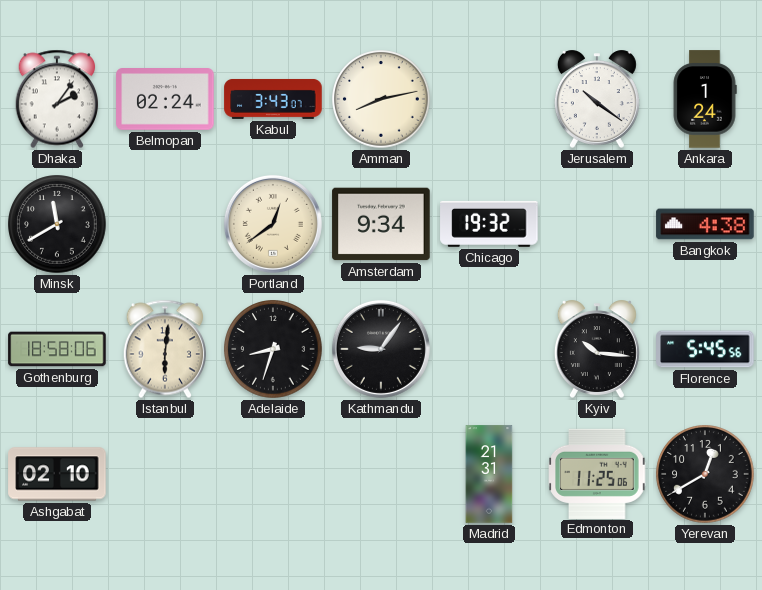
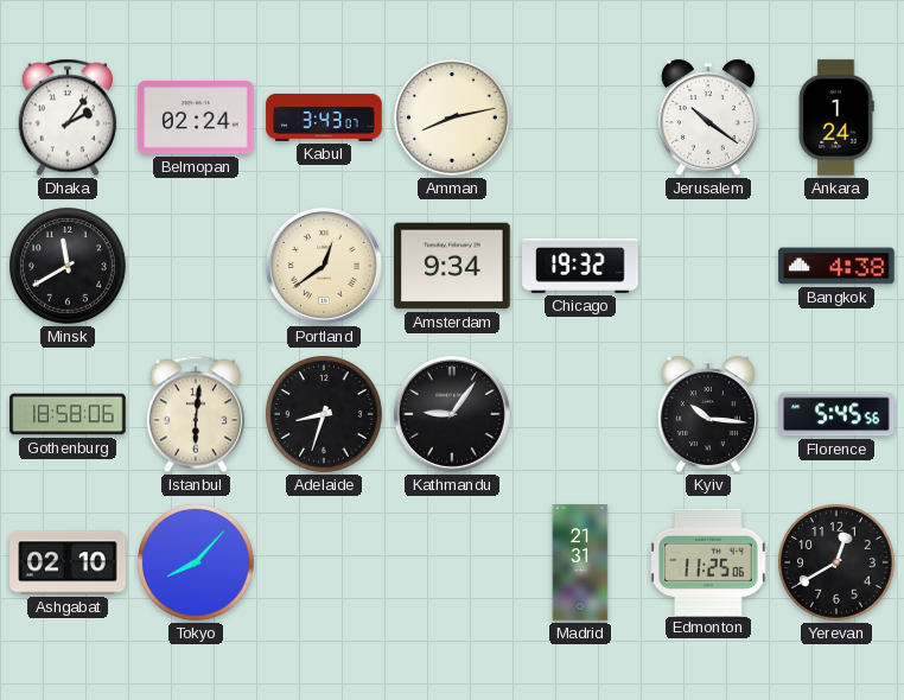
Tokyo: none -> 8:07
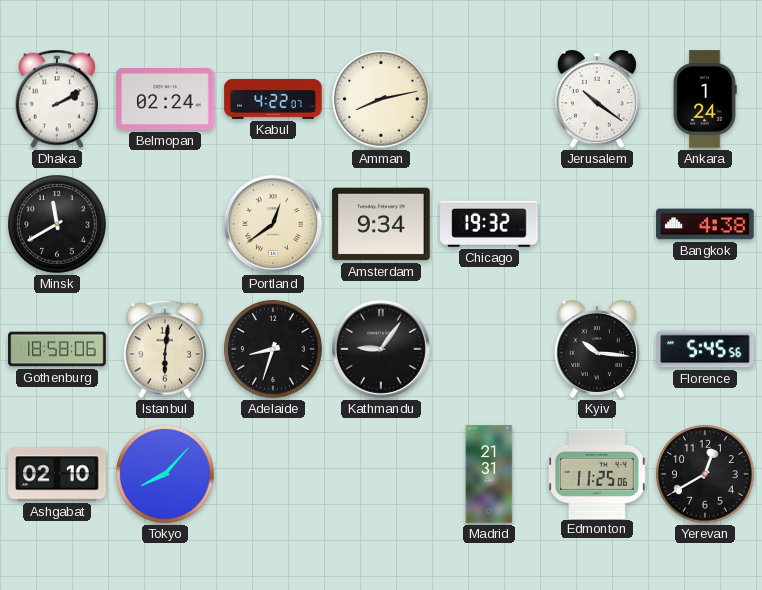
Dhaka: 2:06 -> 2:10
Kabul: 3:43 -> 4:22
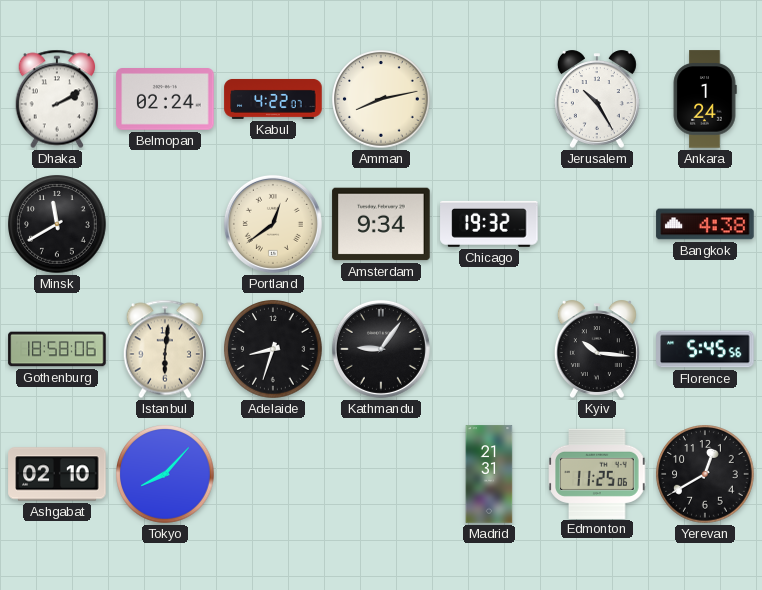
Jerusalem: 10:21 -> 10:25
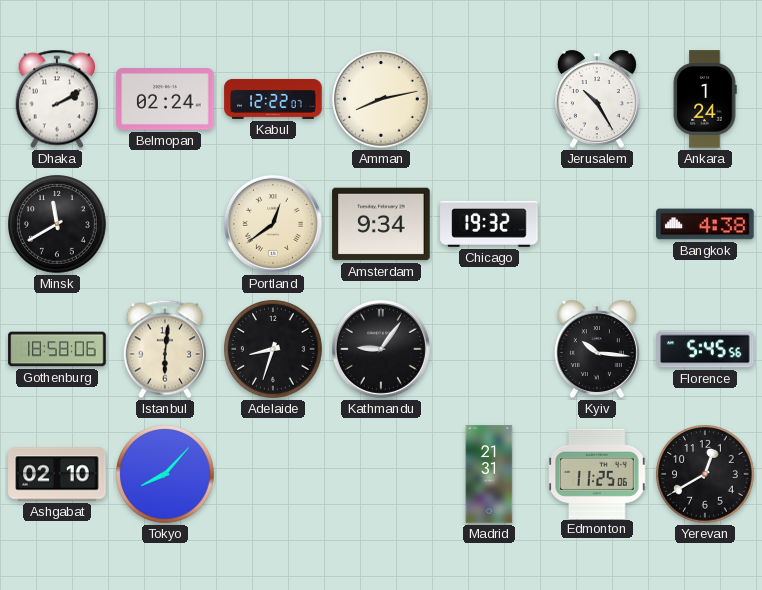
Kabul: 4:22 -> 12:22
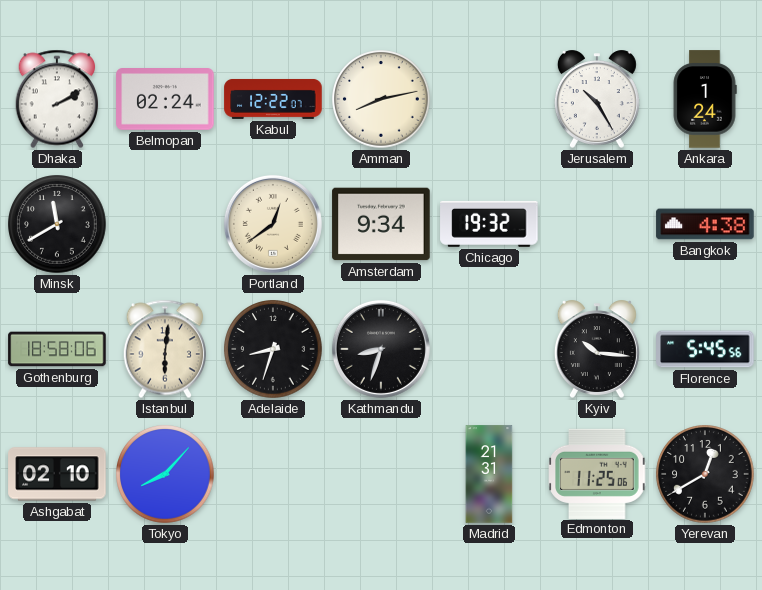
Kathmandu: 9:06 -> 8:33
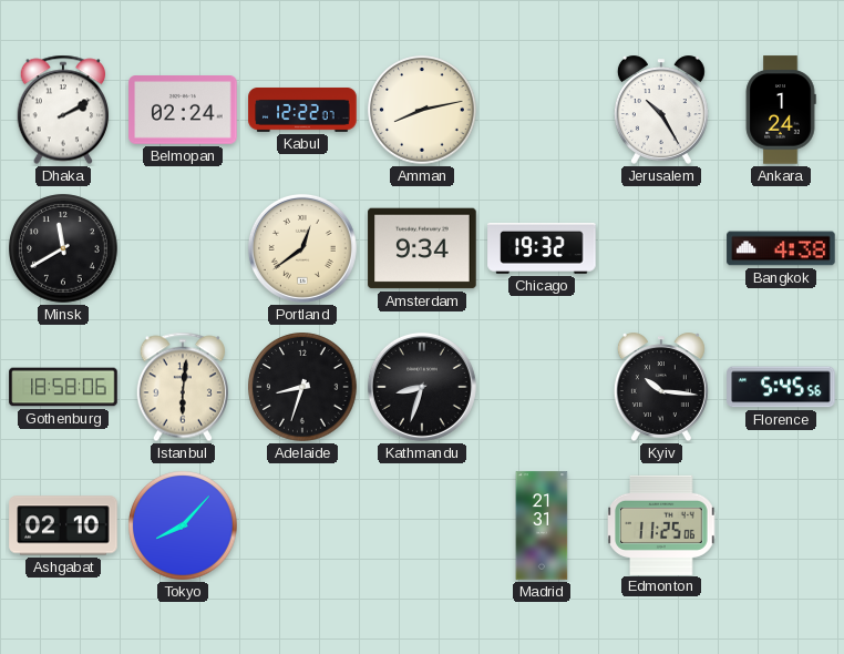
Yerevan: 12:40 -> none
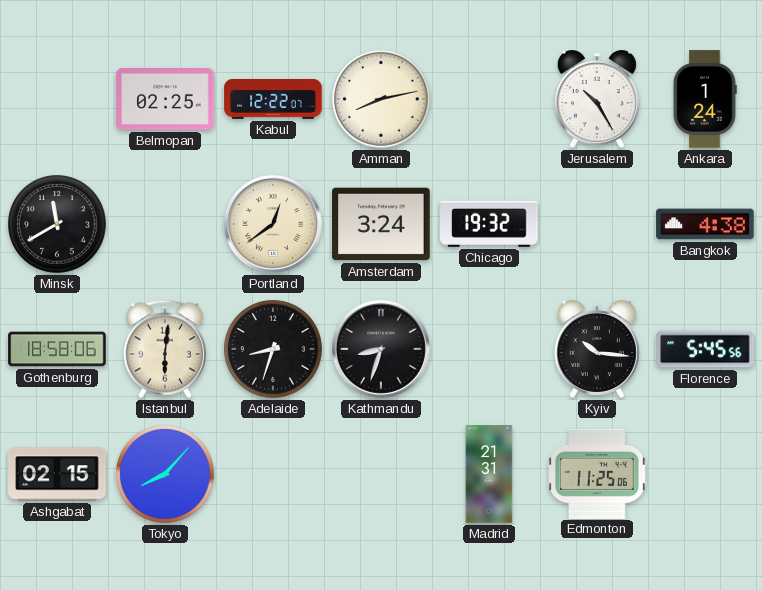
Dhaka: 2:10 -> none
Belmopan: 02:24 -> 02:25
Amsterdam: 9:34 -> 3:24
Ashgabat: 02:10 -> 02:15
